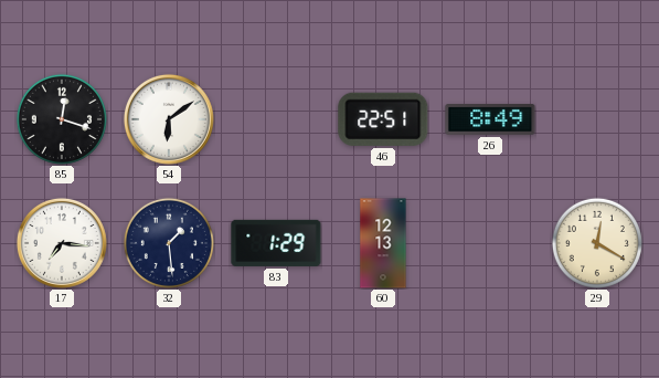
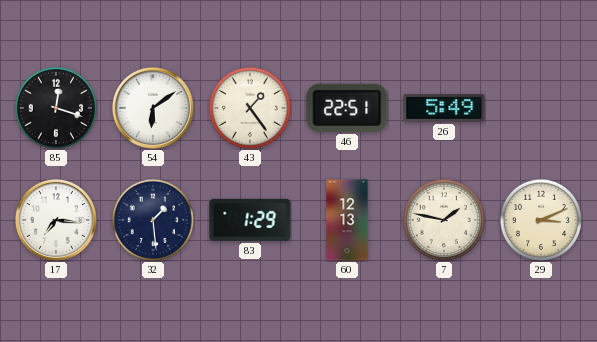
43: none -> 1:24
26: 8:49 -> 5:49
7: none -> 1:47
29: 12:20 -> 3:11
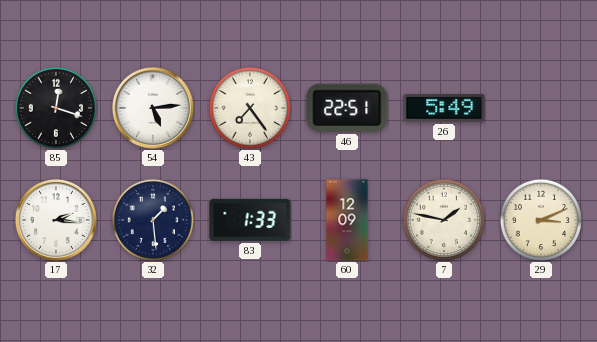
54: 6:09 -> 5:14
43: 1:24 -> 7:24
17: 7:16 -> 2:16
83: 1:29 -> 1:33
60: 12:13 -> 12:09
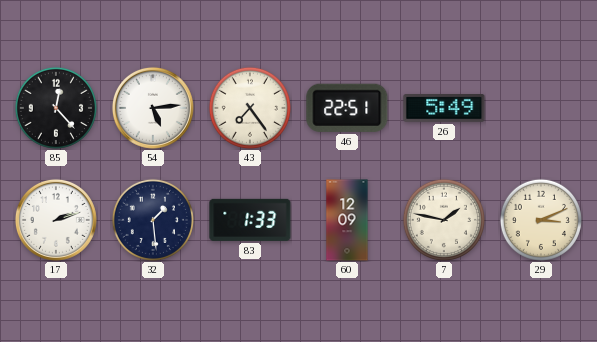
85: 12:18 -> 12:23
17: 2:16 -> 2:12
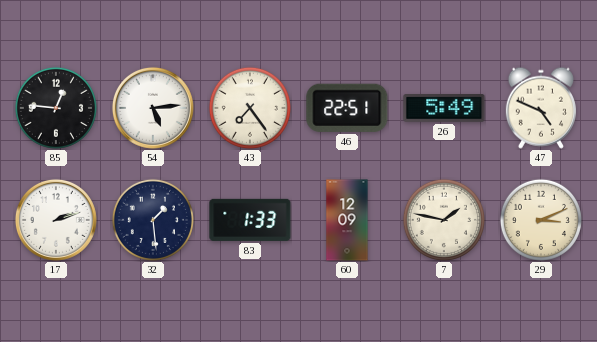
85: 12:23 -> 12:46
47: none -> 4:49
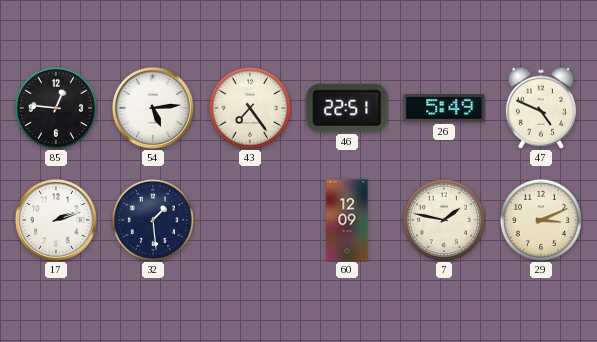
83: 1:33 -> none
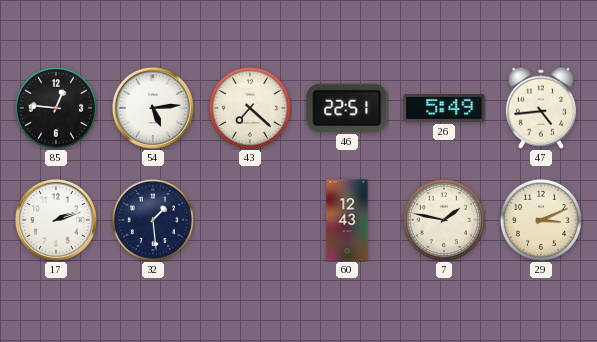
43: 7:24 -> 7:22
47: 4:49 -> 4:44
60: 12:09 -> 12:43
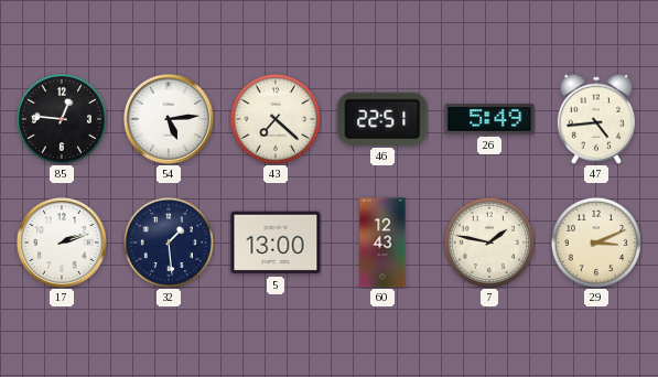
5: none -> 13:00
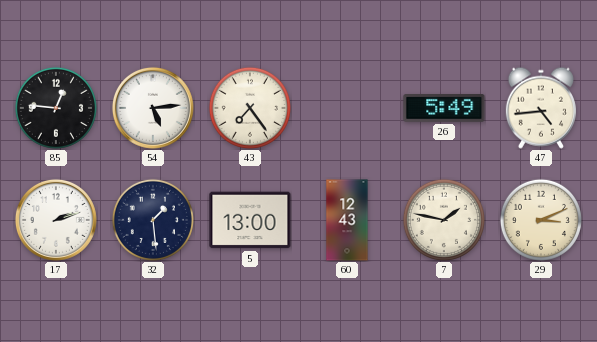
43: 7:22 -> 7:24
46: 22:51 -> none
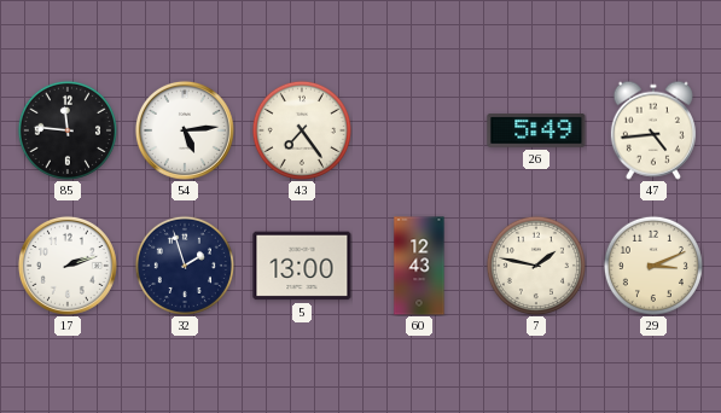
85: 12:46 -> 11:46
32: 1:29 -> 1:57
